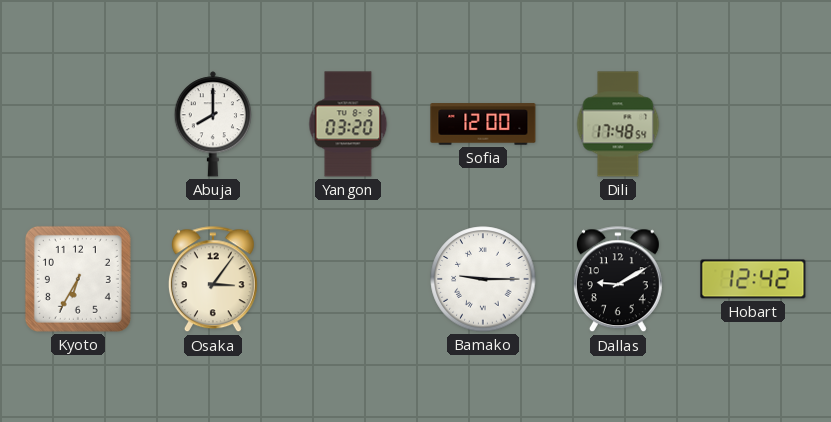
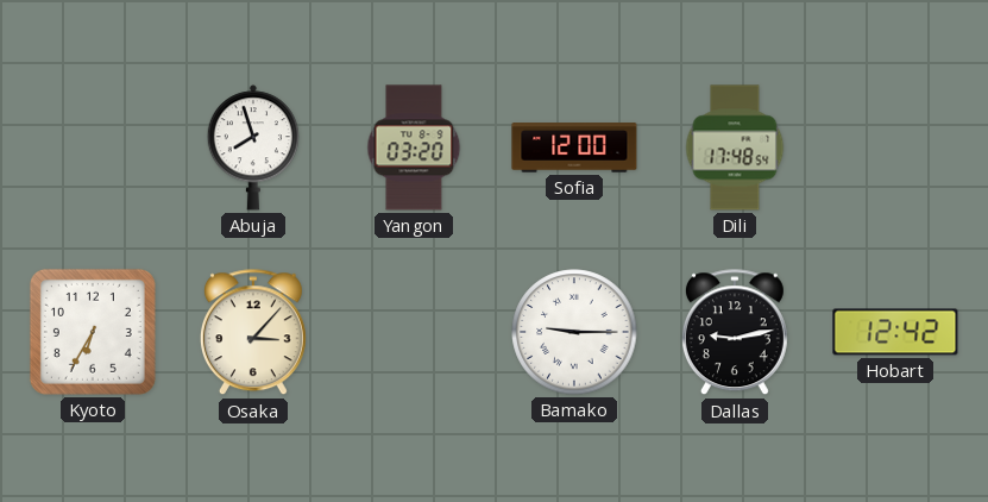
Abuja: 8:00 -> 7:57
Osaka: 3:06 -> 3:07
Dallas: 9:10 -> 9:13
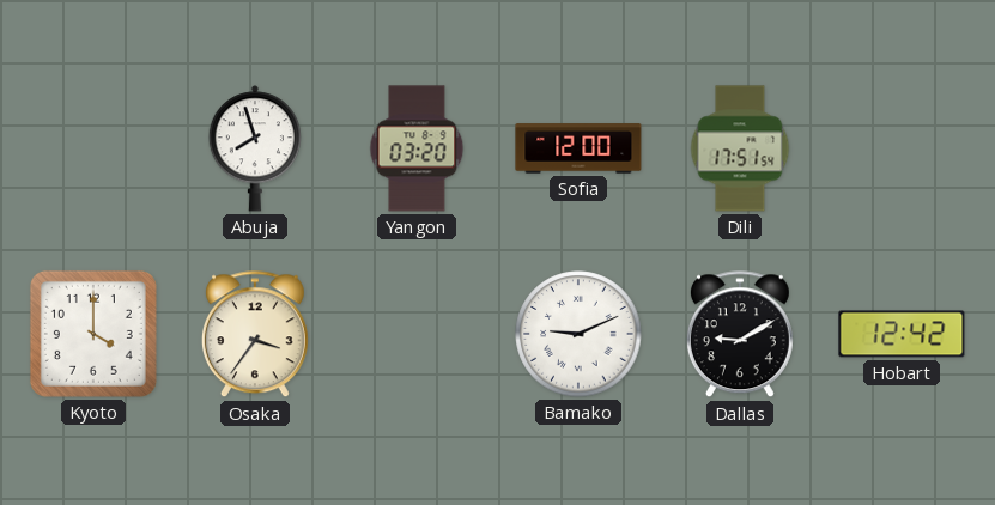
Dili: 17:48 -> 17:51
Kyoto: 6:35 -> 4:00
Osaka: 3:07 -> 3:36
Bamako: 9:15 -> 9:11
Dallas: 9:13 -> 9:10
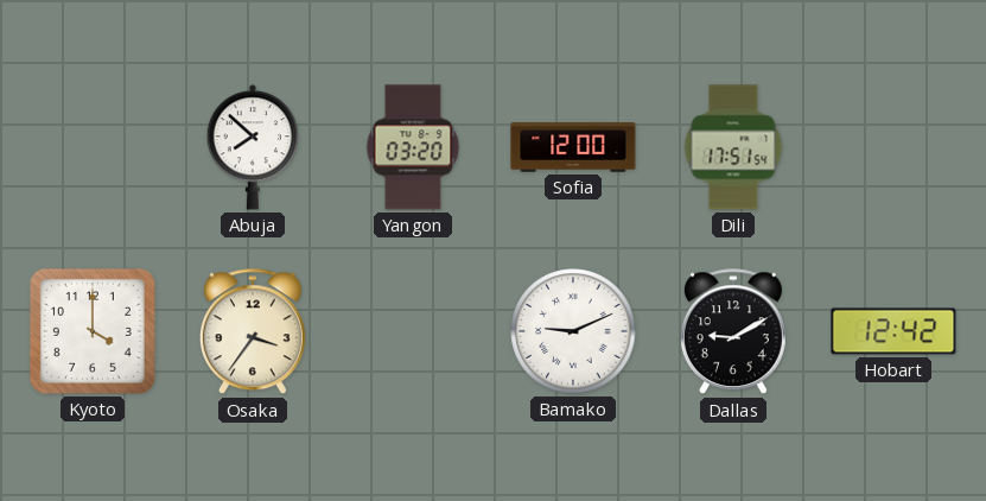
Abuja: 7:57 -> 7:52
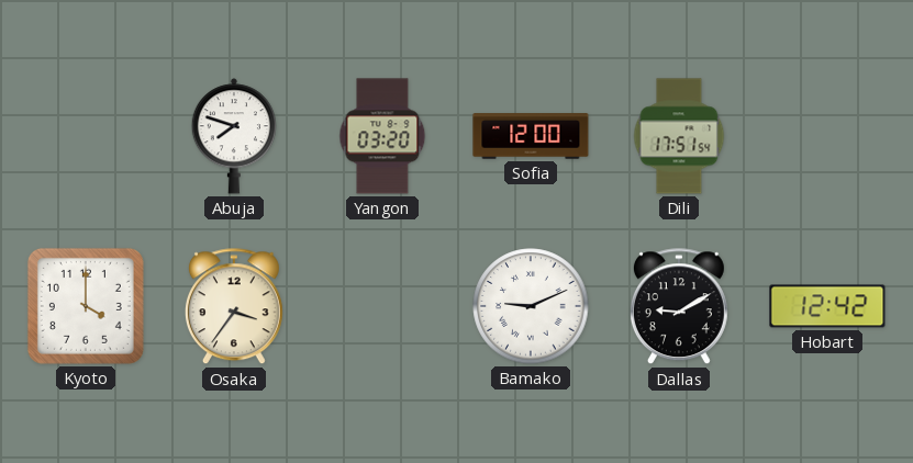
Abuja: 7:52 -> 7:48
